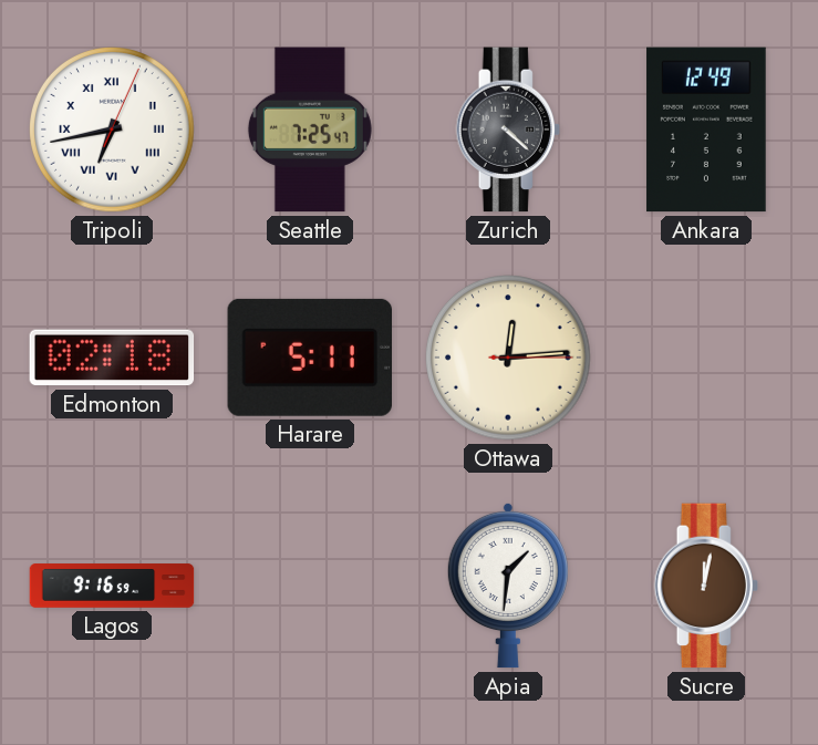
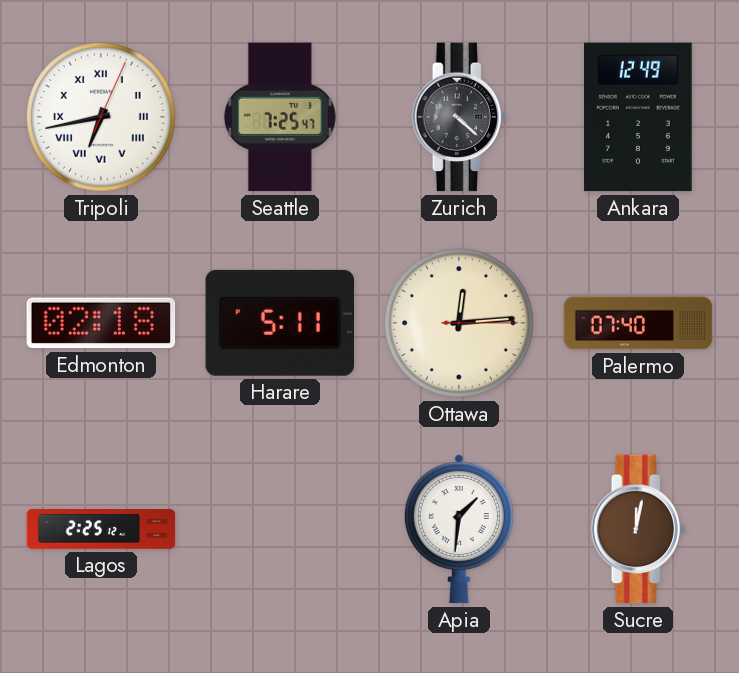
Palermo: none -> 07:40
Lagos: 9:16 -> 2:25
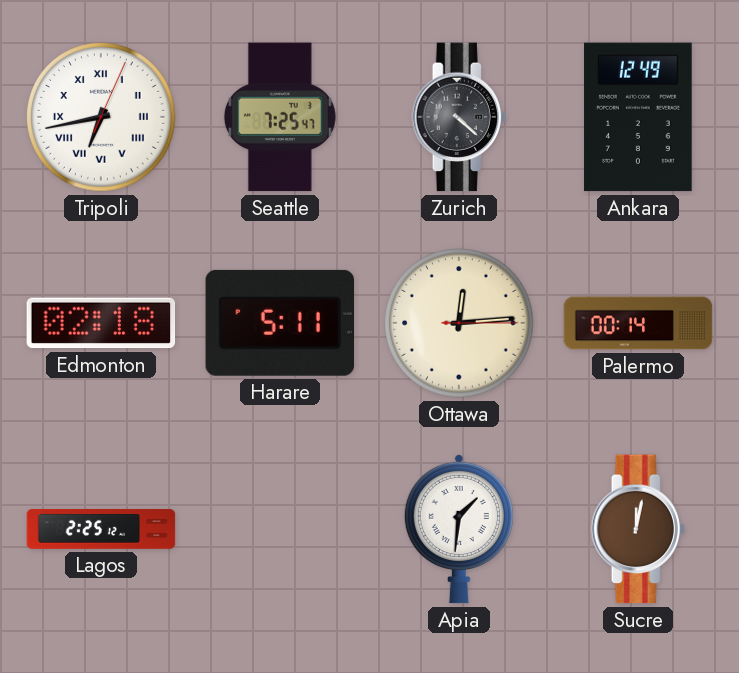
Palermo: 07:40 -> 00:14
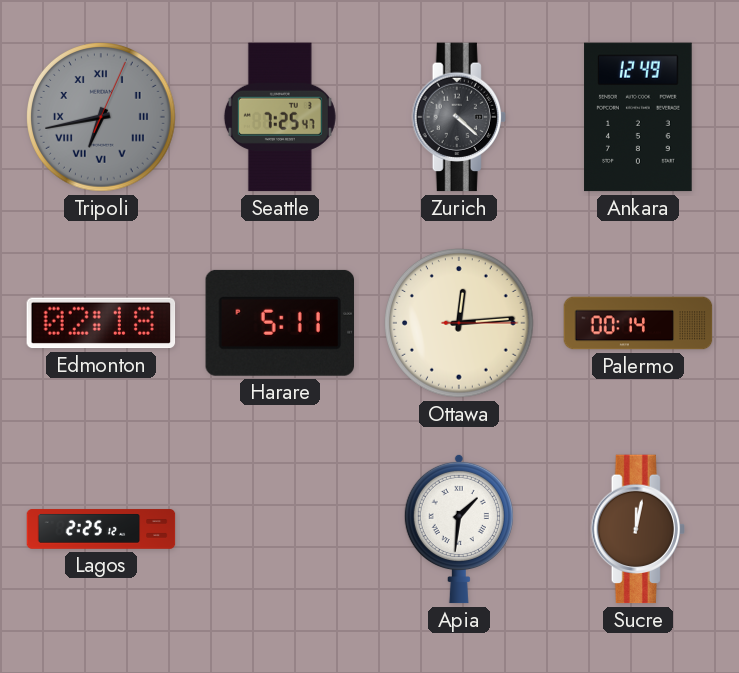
Tripoli dial: white -> grey
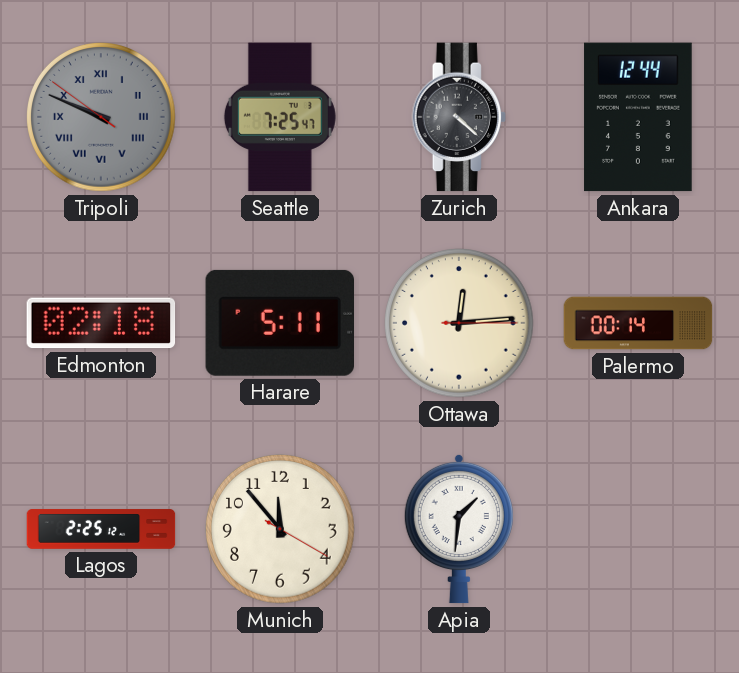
Tripoli: 6:43 -> 9:48
Ankara: 12:49 -> 12:44
Munich: none -> 11:53
Sucre: 12:02 -> none
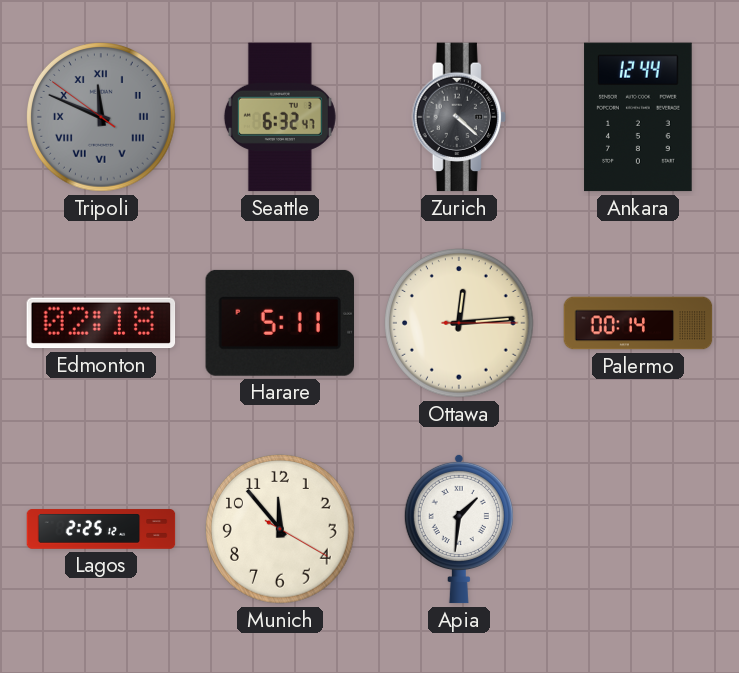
Tripoli: 9:48 -> 11:48
Seattle: 7:25 -> 6:32
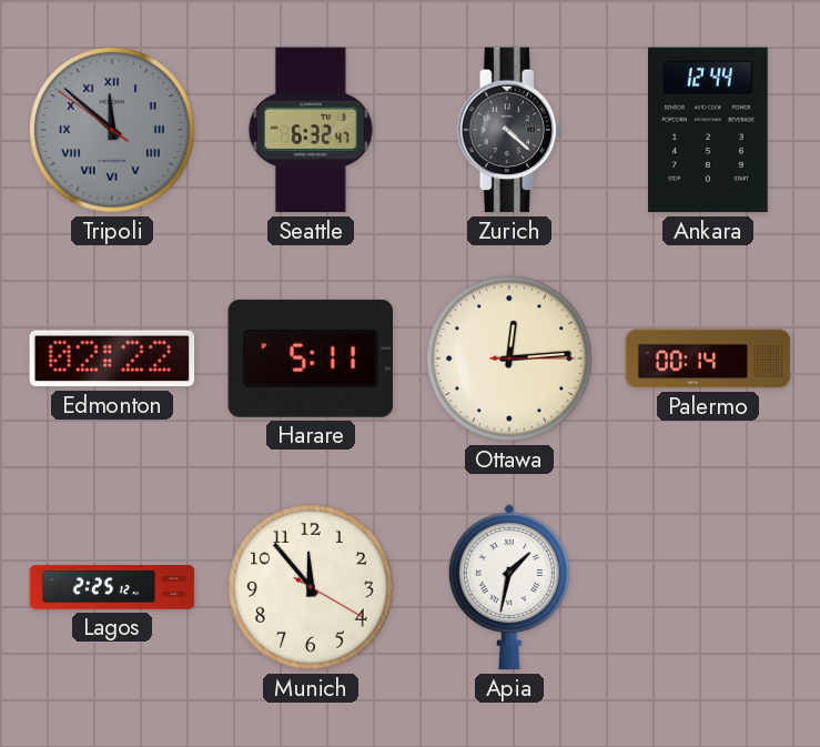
Tripoli: 11:48 -> 11:51
Edmonton: 02:18 -> 02:22
Apia: 1:31 -> 1:32
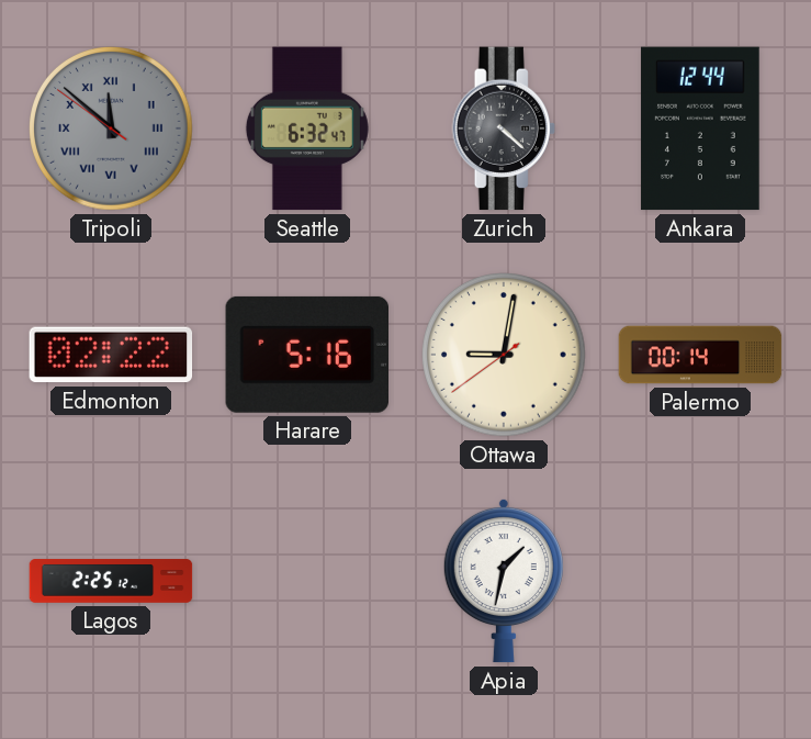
Harare: 5:11 -> 5:16
Ottawa: 12:14 -> 9:01
Munich: 11:53 -> none
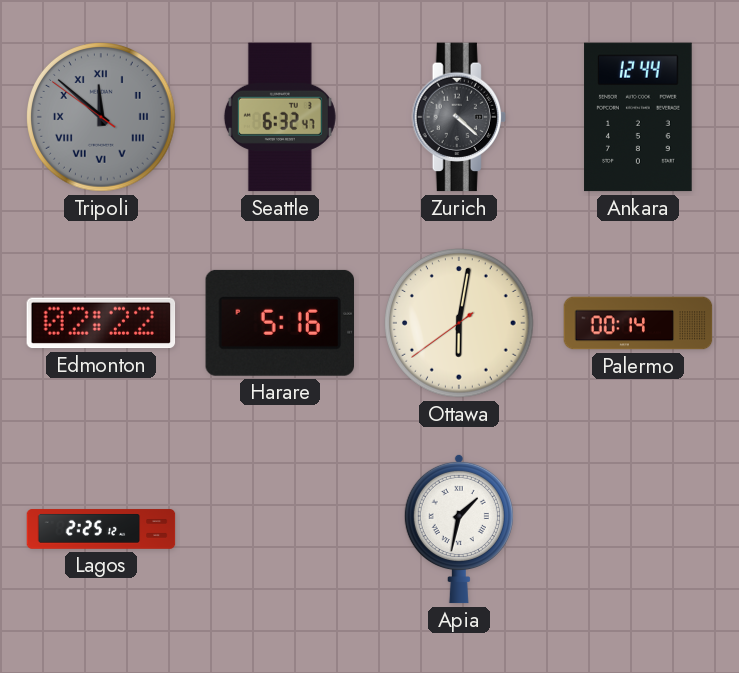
Ottawa: 9:01 -> 6:01
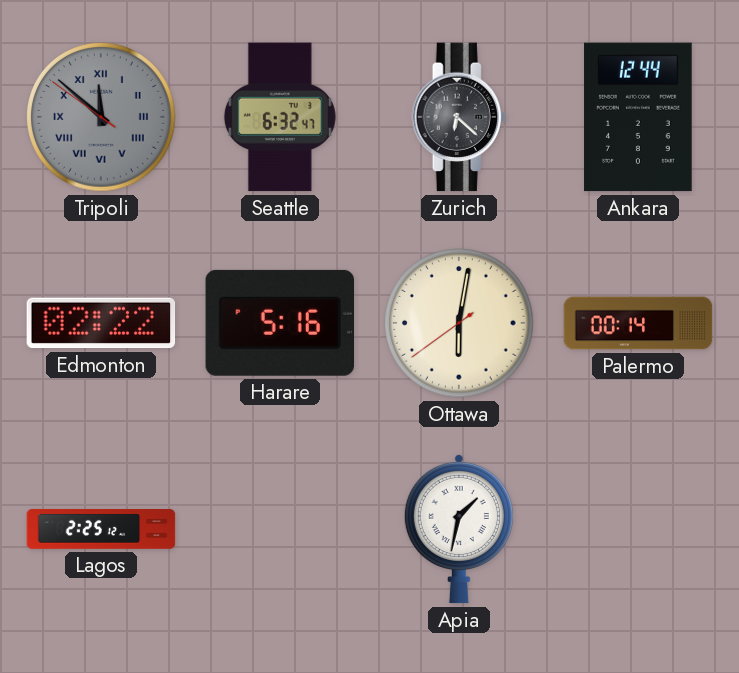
Zurich: 4:22 -> 6:22
